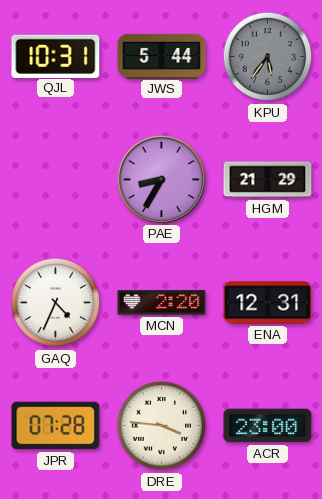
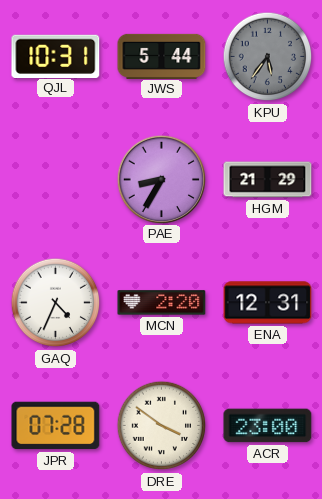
DRE: 3:46 -> 3:51
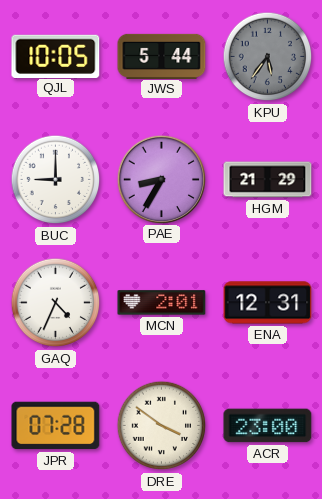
QJL: 10:31 -> 10:05
BUC: none -> 9:00
MCN: 2:20 -> 2:01
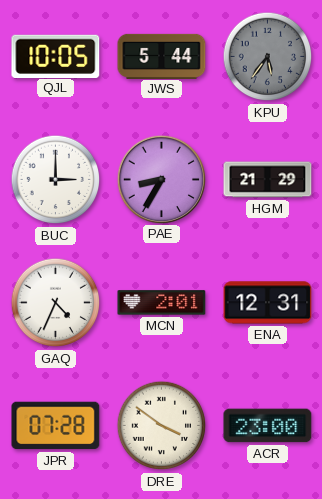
BUC: 9:00 -> 3:00
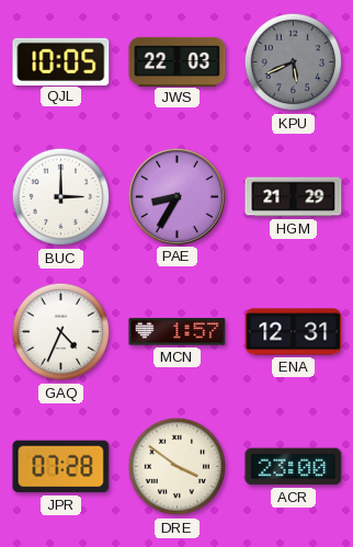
JWS: 5:44 -> 22:03
KPU: 5:36 -> 5:41
MCN: 2:01 -> 1:57
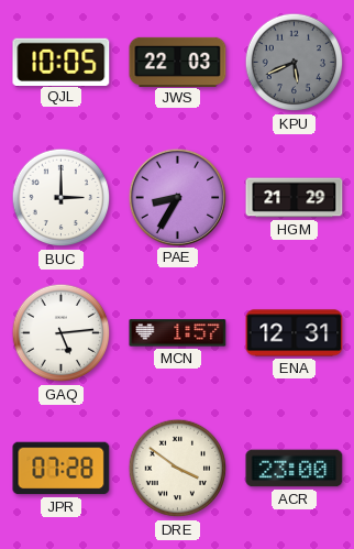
GAQ: 4:34 -> 5:14
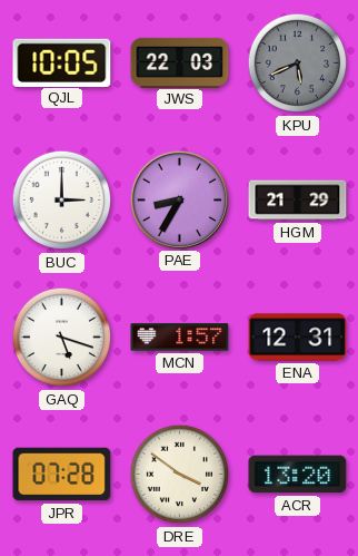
GAQ: 5:14 -> 5:18
ACR: 23:00 -> 13:20
